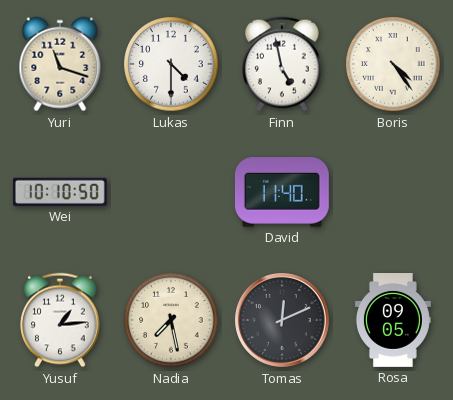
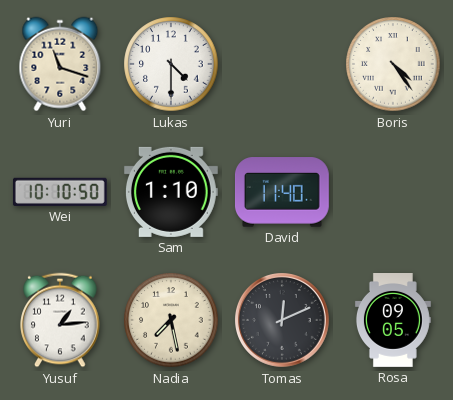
Finn: 4:58 -> none
Sam: none -> 1:10
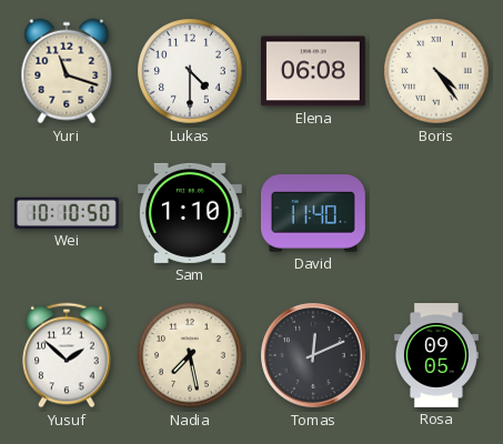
Elena: none -> 06:08
Yusuf: 1:14 -> 1:52
